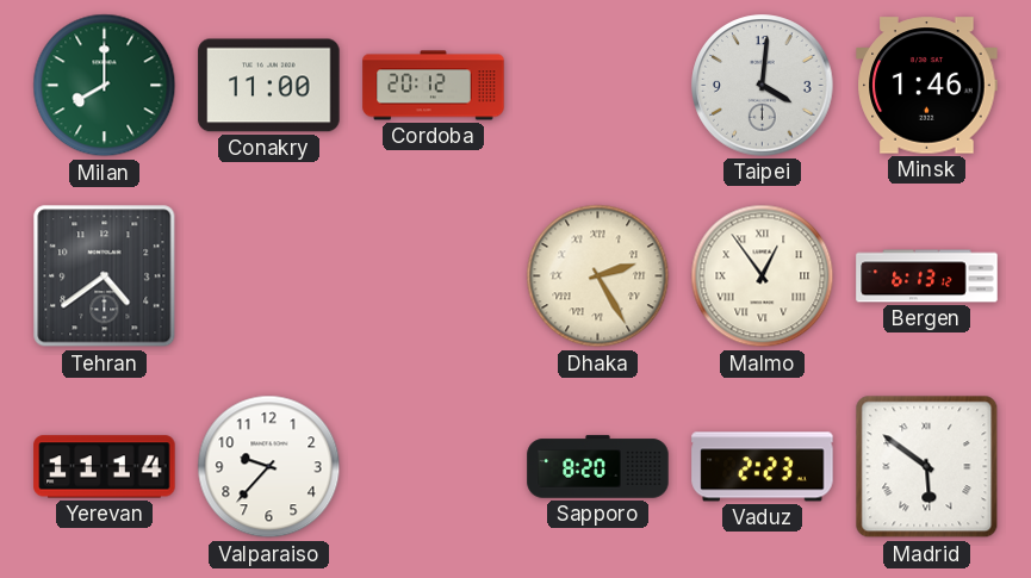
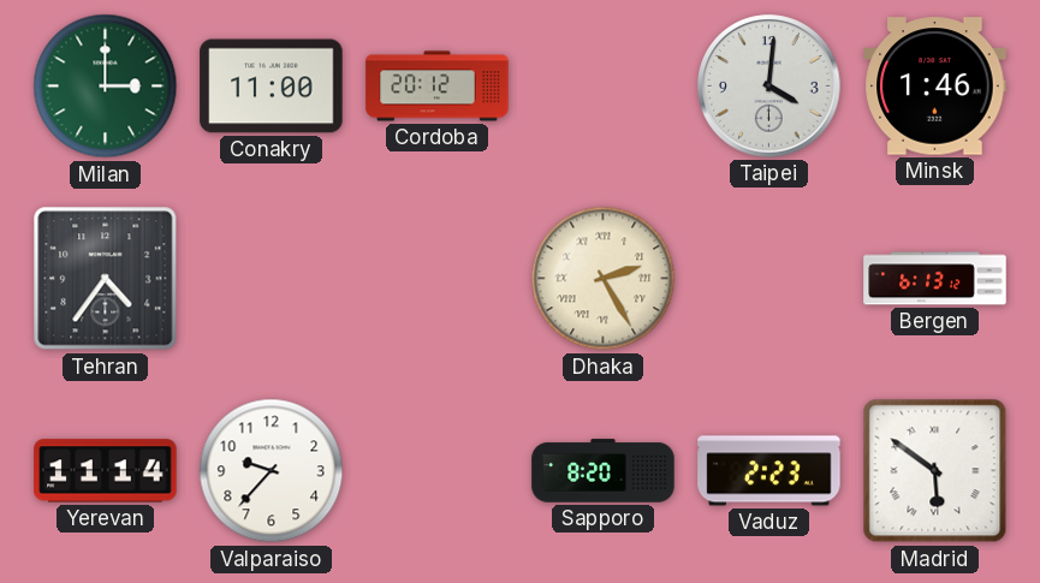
Milan: 8:00 -> 3:00
Tehran: 4:39 -> 4:36
Malmo: 12:54 -> none
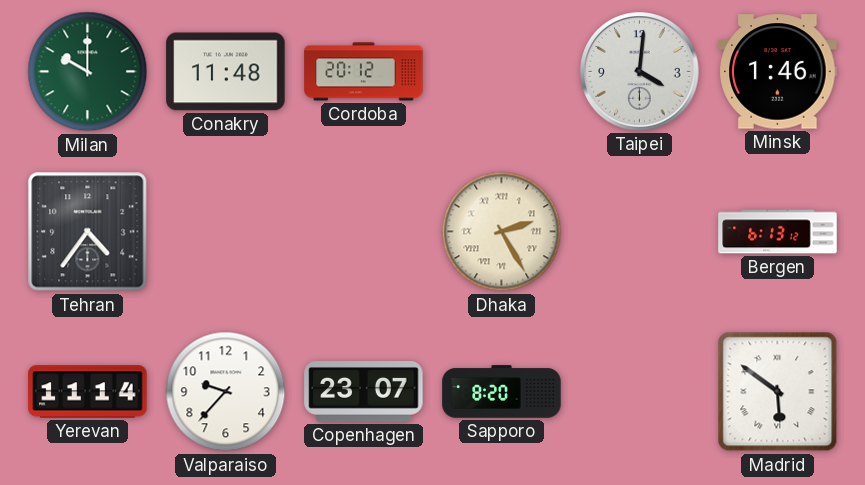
Milan: 3:00 -> 10:00
Conakry: 11:00 -> 11:48
Copenhagen: none -> 23:07
Vaduz: 2:23 -> none
